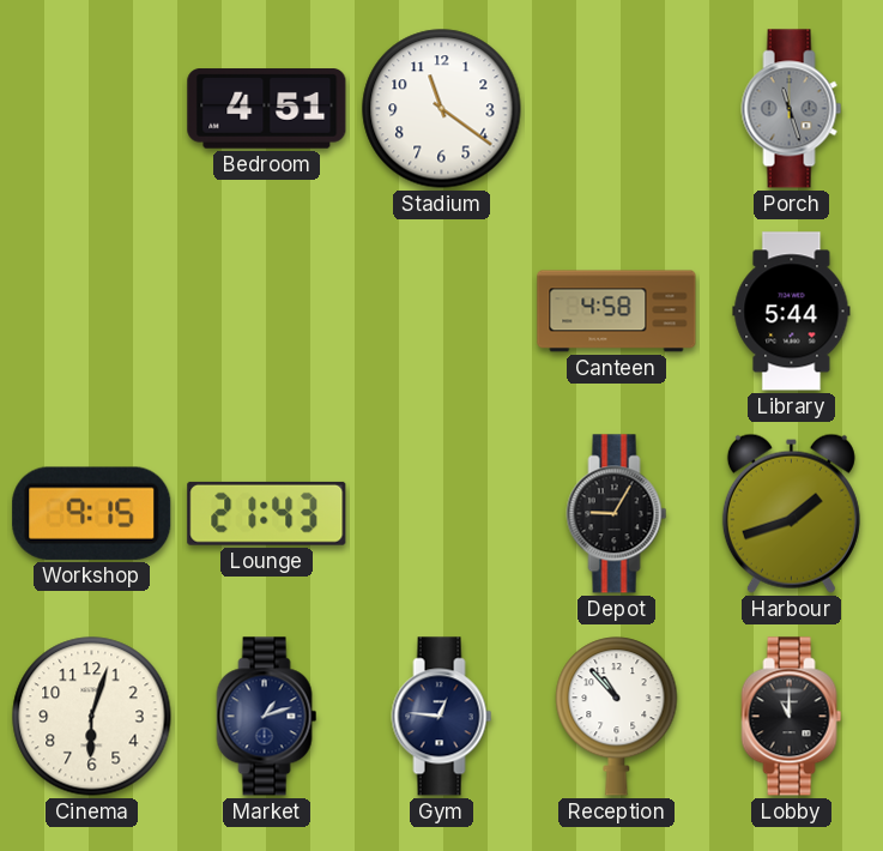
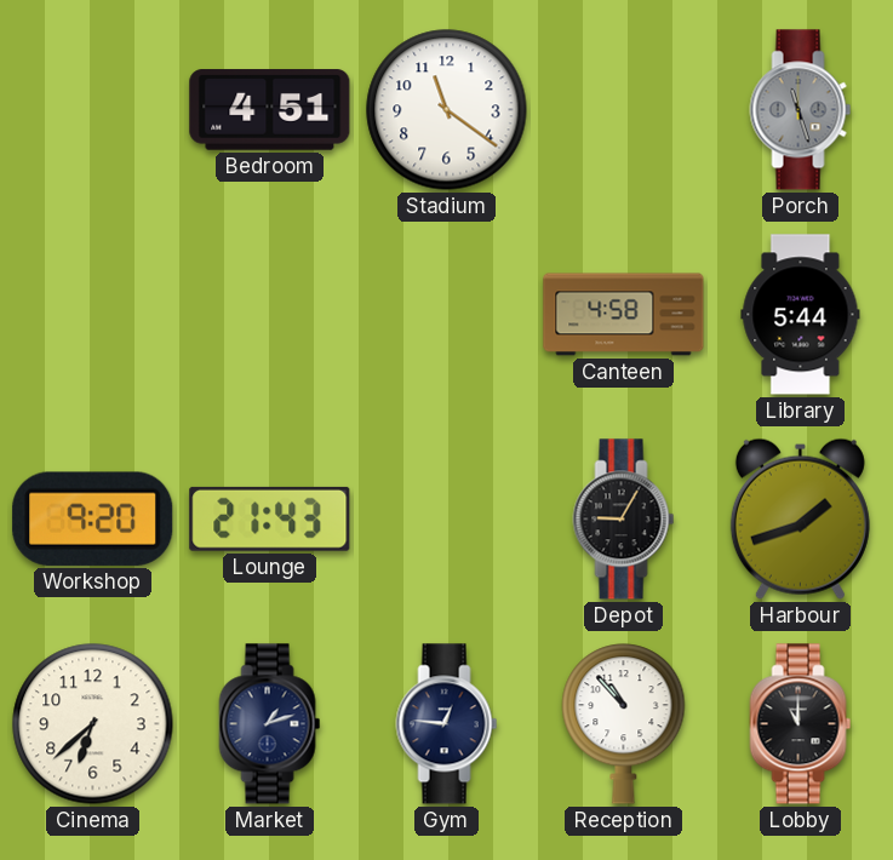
Workshop: 9:15 -> 9:20
Cinema: 6:03 -> 6:38
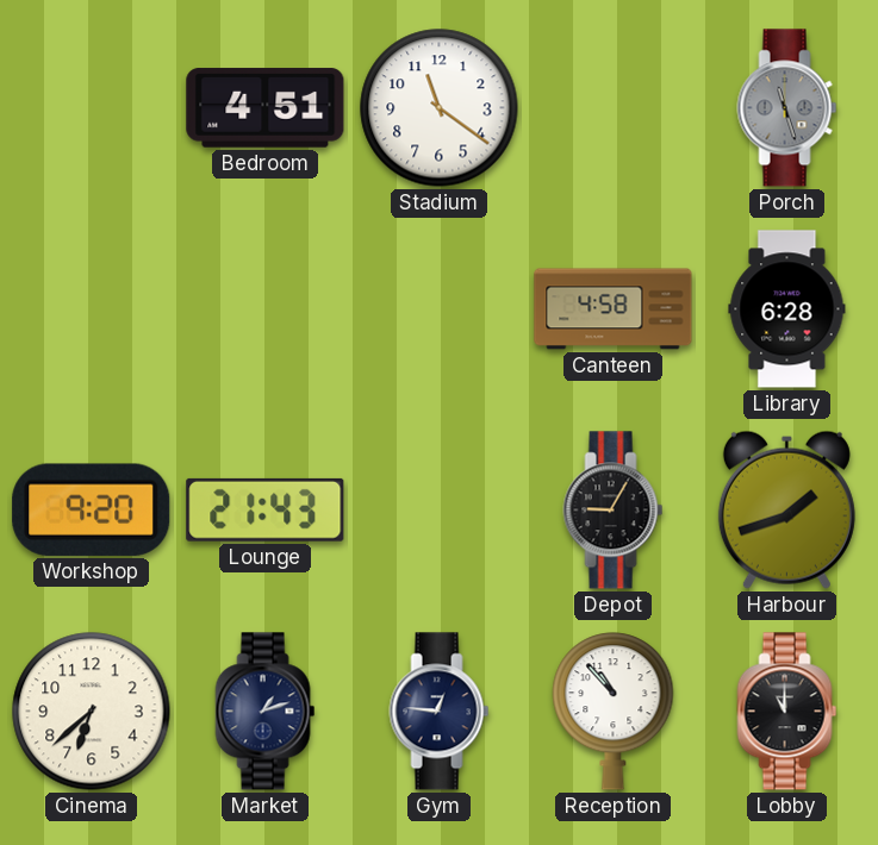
Library: 5:44 -> 6:28
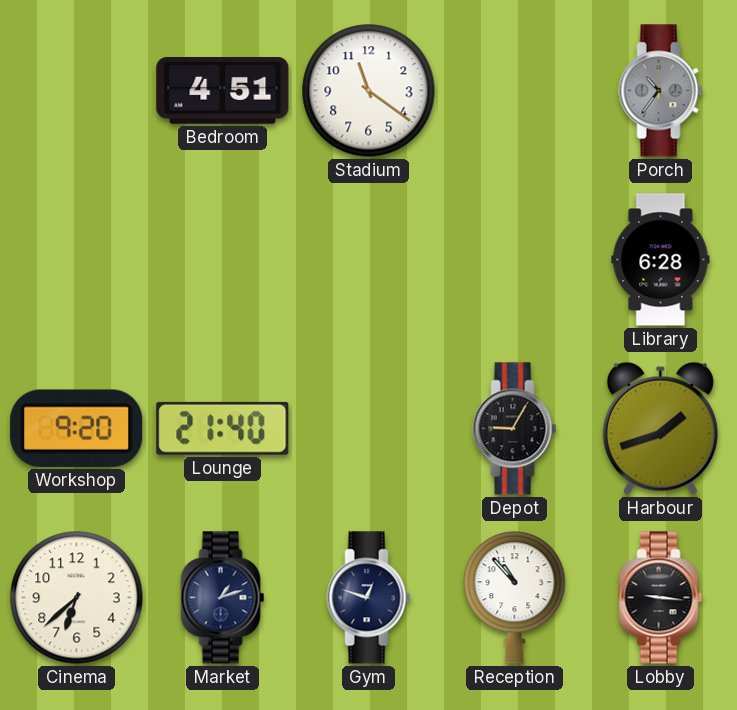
Porch: 11:27 -> 10:36
Canteen: 4:58 -> none
Lounge: 21:43 -> 21:40
Gym: 12:46 -> 12:48
Lobby: 11:00 -> 9:16
